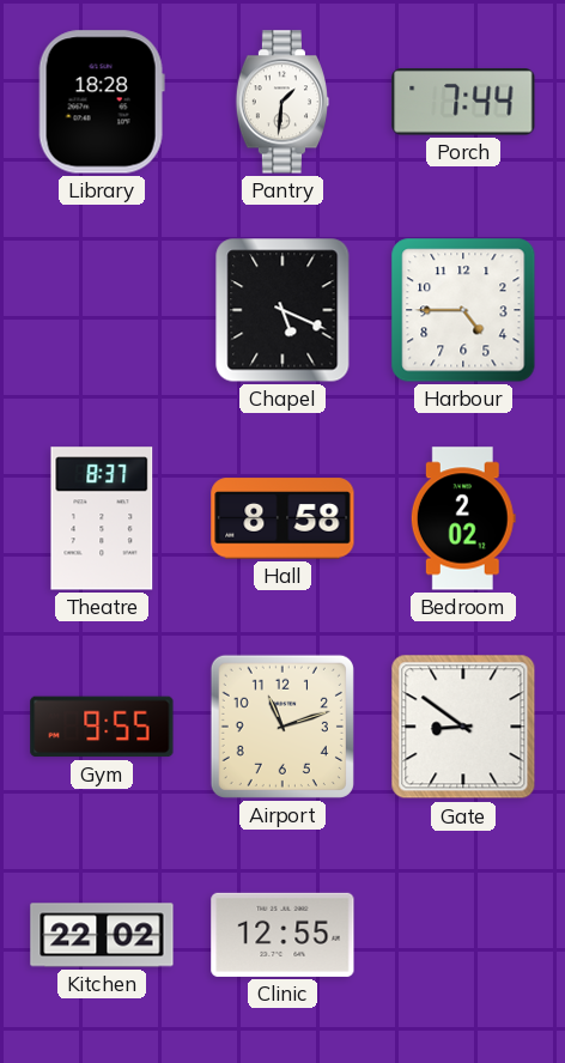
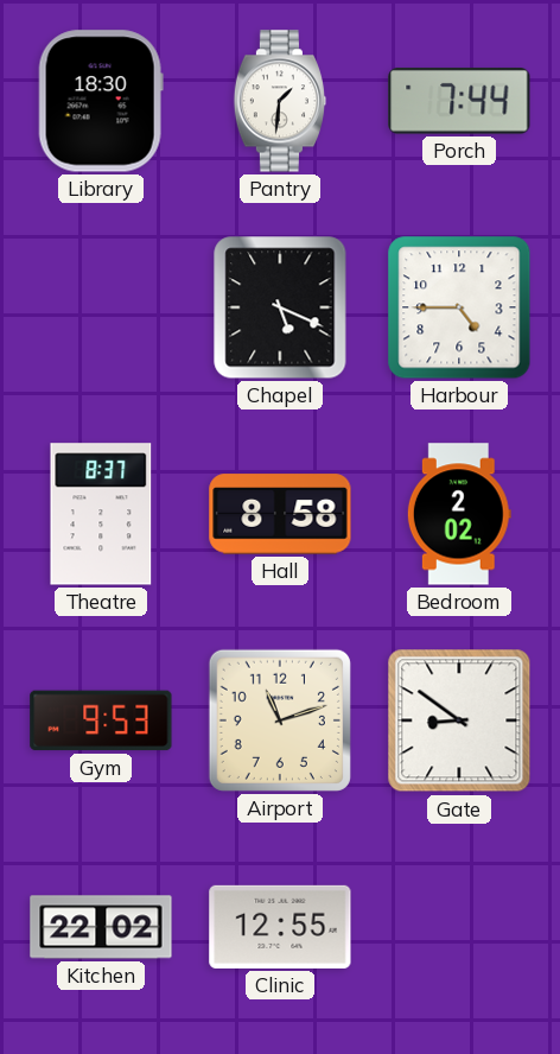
Library: 18:28 -> 18:30
Gym: 9:55 -> 9:53
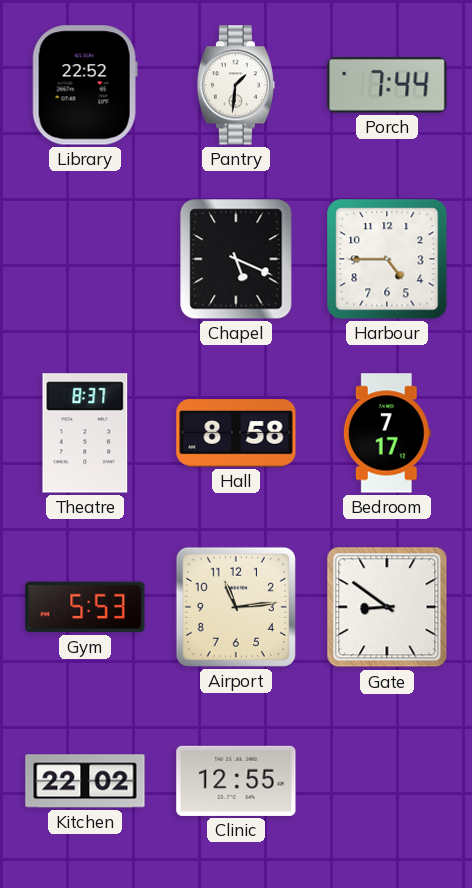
Library: 18:30 -> 22:52
Bedroom: 2:02 -> 7:17
Gym: 9:53 -> 5:53
Airport: 11:12 -> 11:14
